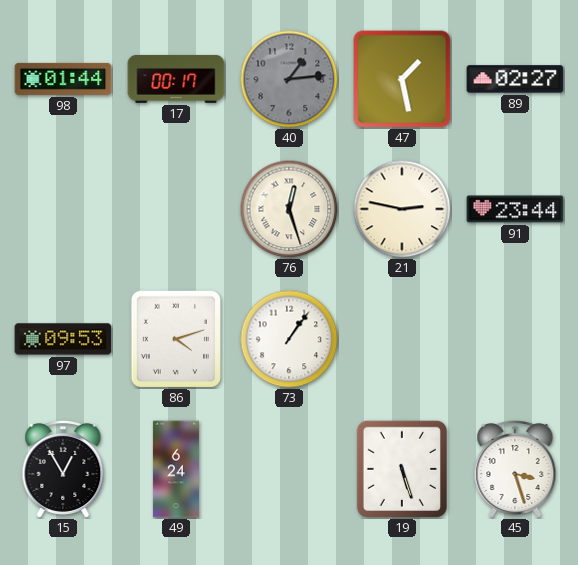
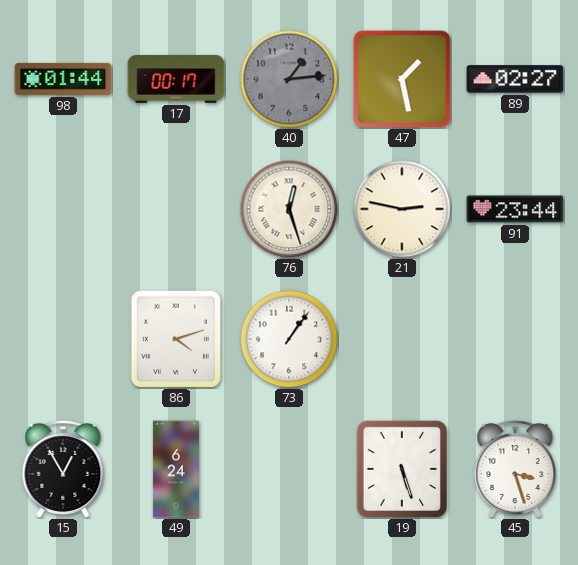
97: 09:53 -> none
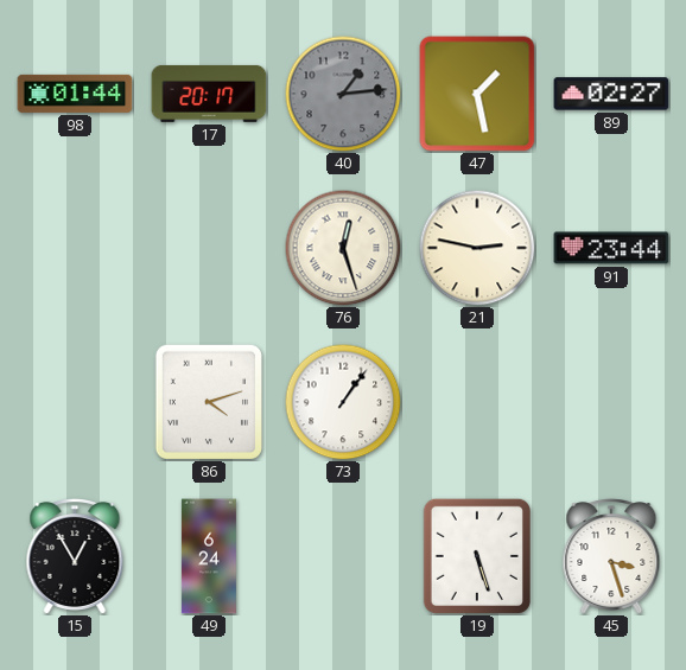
17: 00:17 -> 20:17
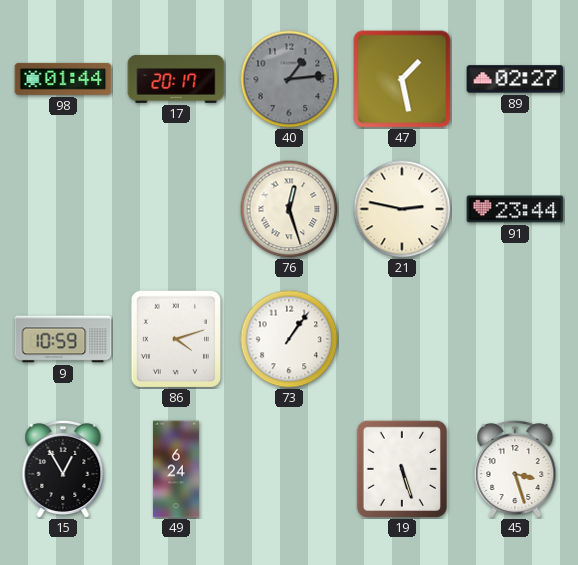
9: none -> 10:59
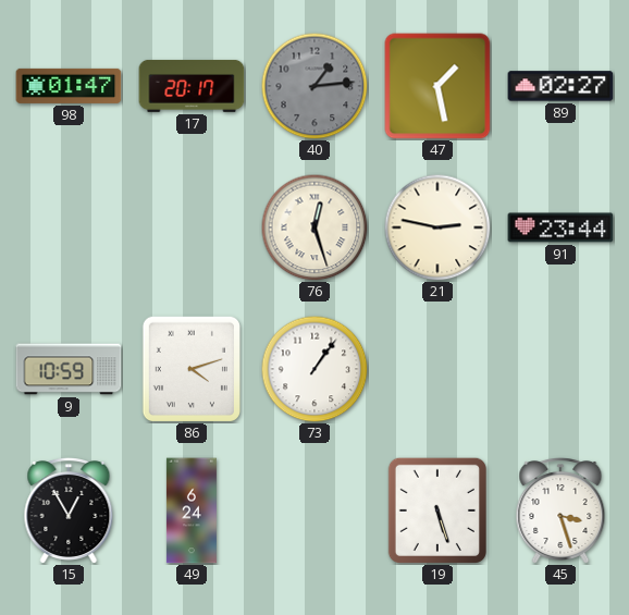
98: 01:44 -> 01:47
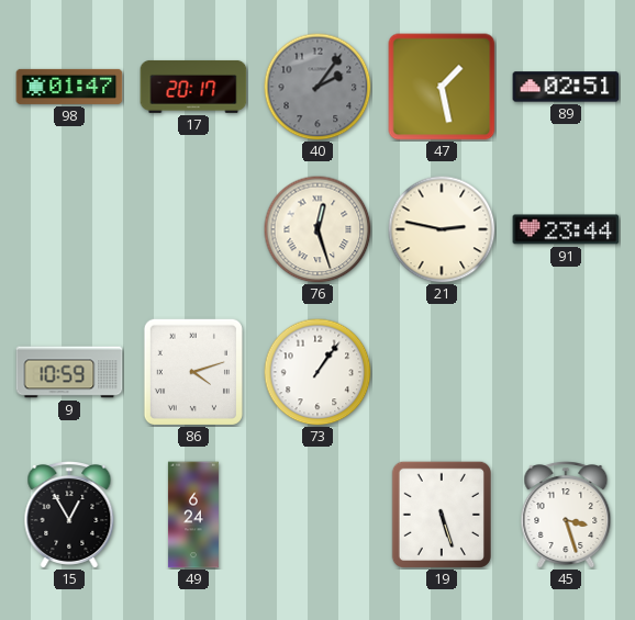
40: 1:14 -> 2:06
89: 02:27 -> 02:51
